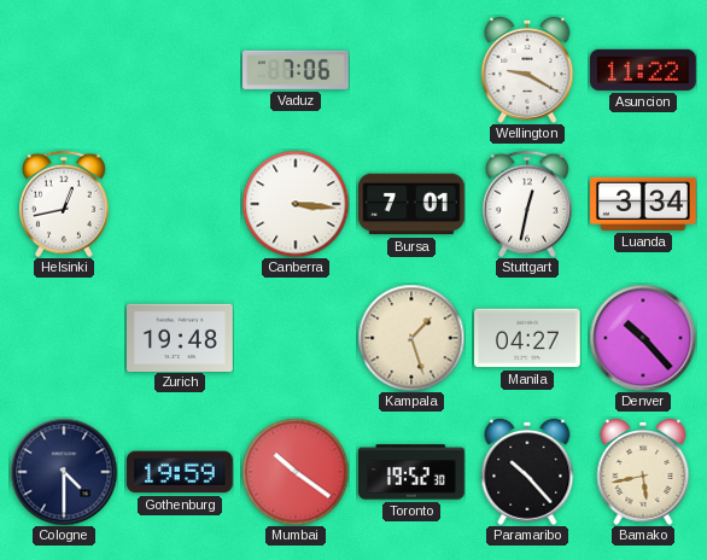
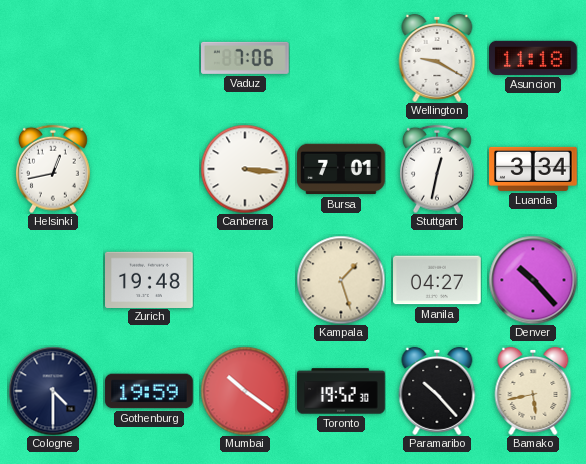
Asuncion: 11:22 -> 11:18
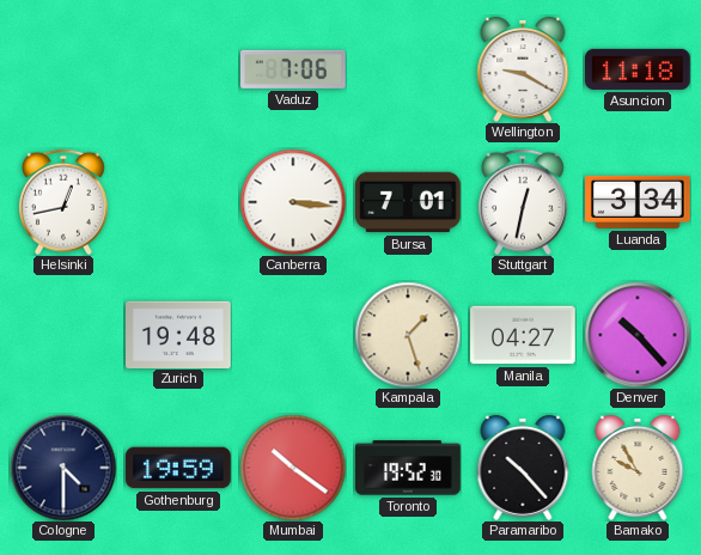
Bamako: 5:43 -> 9:55
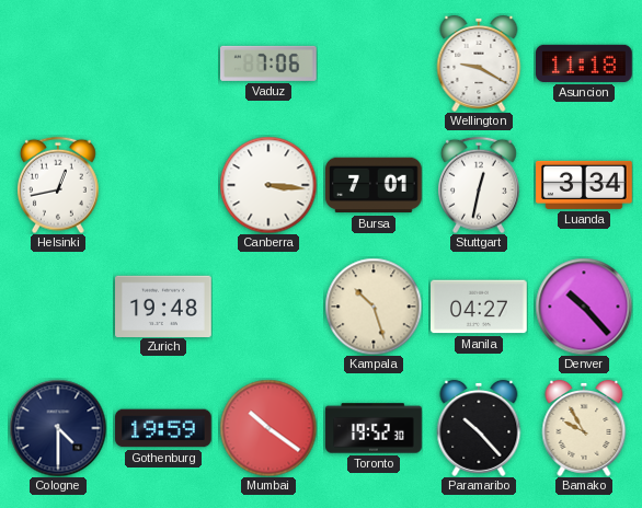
Kampala: 1:27 -> 10:27
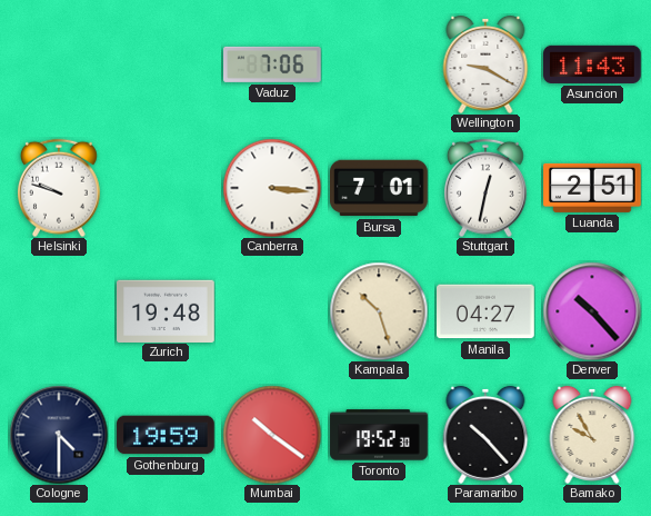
Asuncion: 11:18 -> 11:43
Helsinki: 12:43 -> 9:48
Luanda: 3:34 -> 2:51
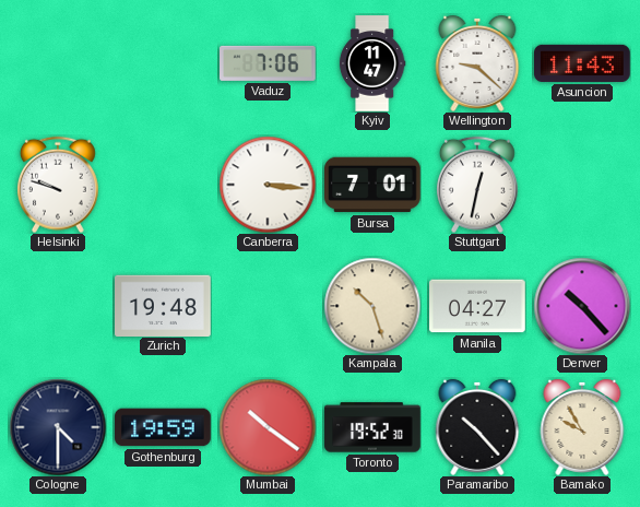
Kyiv: none -> 11:47
Wellington: 9:20 -> 9:22
Luanda: 2:51 -> none
